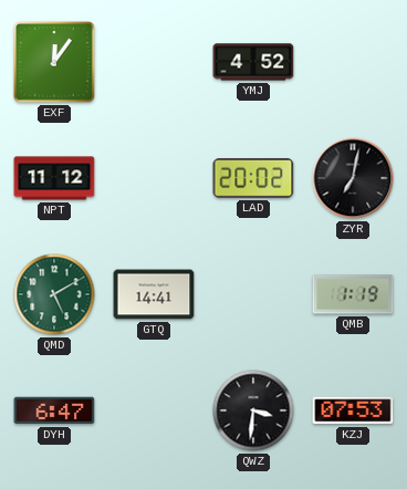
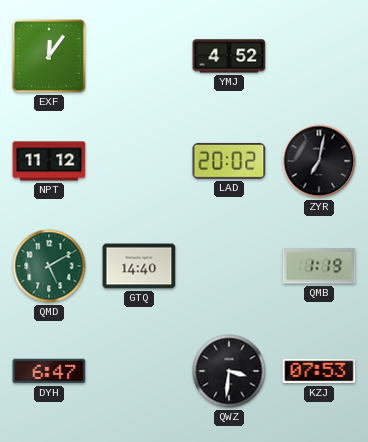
GTQ: 14:41 -> 14:40
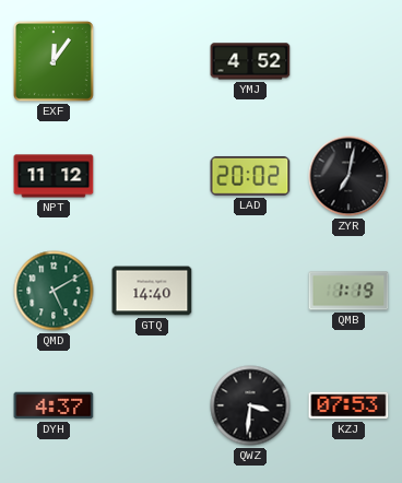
DYH: 6:47 -> 4:37
